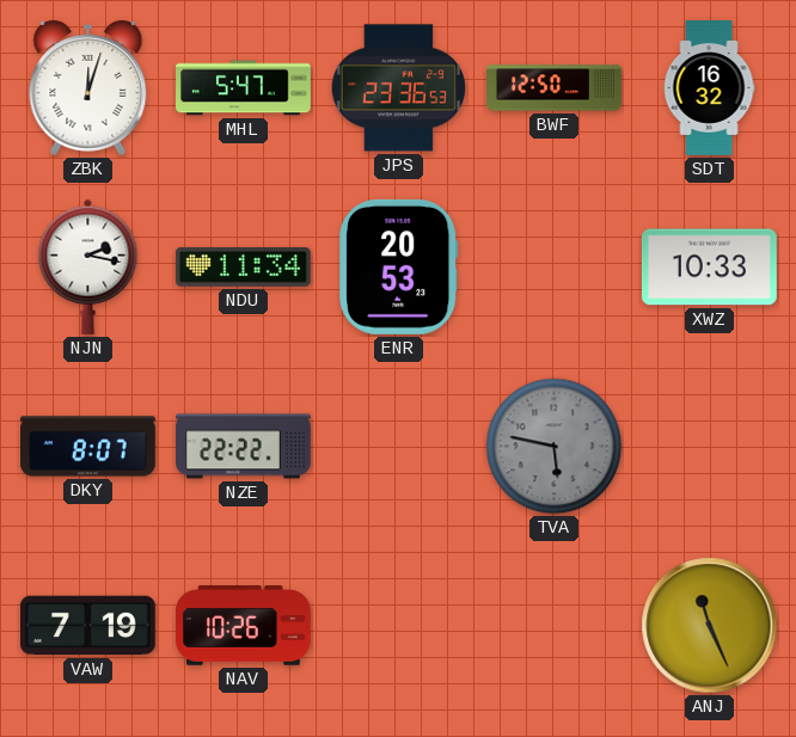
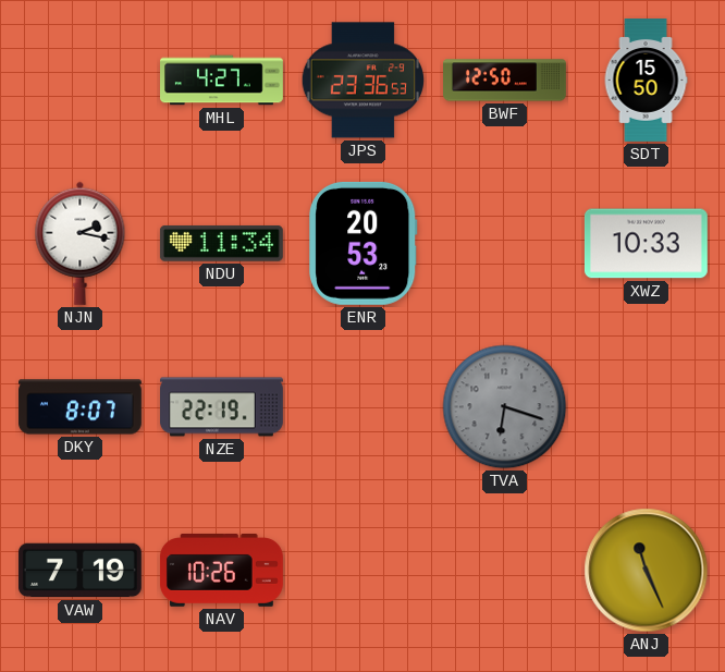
ZBK: 12:03 -> none
MHL: 5:47 -> 4:27
SDT: 16:32 -> 15:50
NZE: 22:22 -> 22:19
TVA: 5:47 -> 6:18
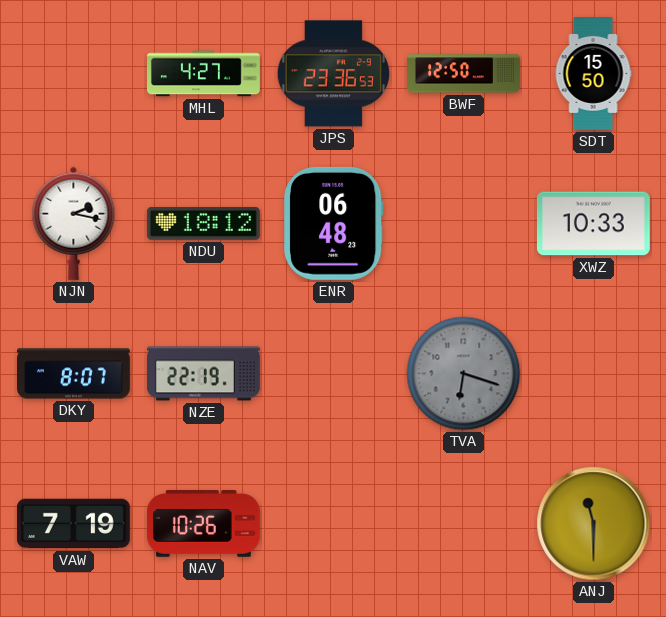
NDU: 11:34 -> 18:12
ENR: 20:53 -> 06:48
ANJ: 11:26 -> 11:30
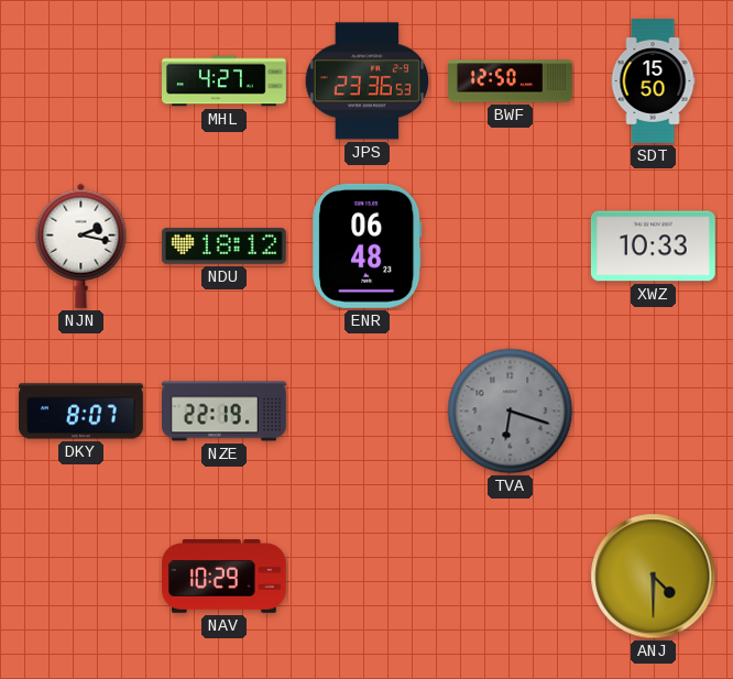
VAW: 7:19 -> none
NAV: 10:26 -> 10:29
ANJ: 11:30 -> 4:30
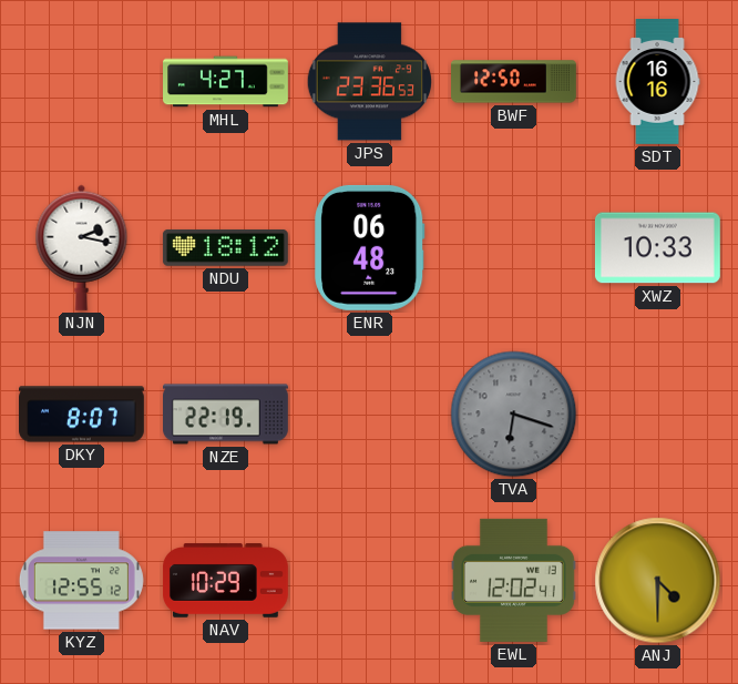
SDT: 15:50 -> 16:16
KYZ: none -> 12:55
EWL: none -> 12:02
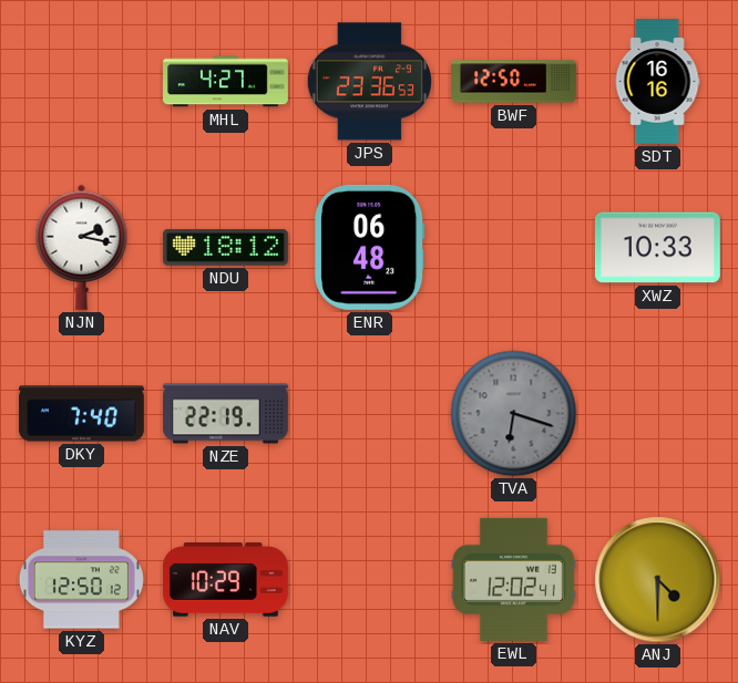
DKY: 8:07 -> 7:40
KYZ: 12:55 -> 12:50
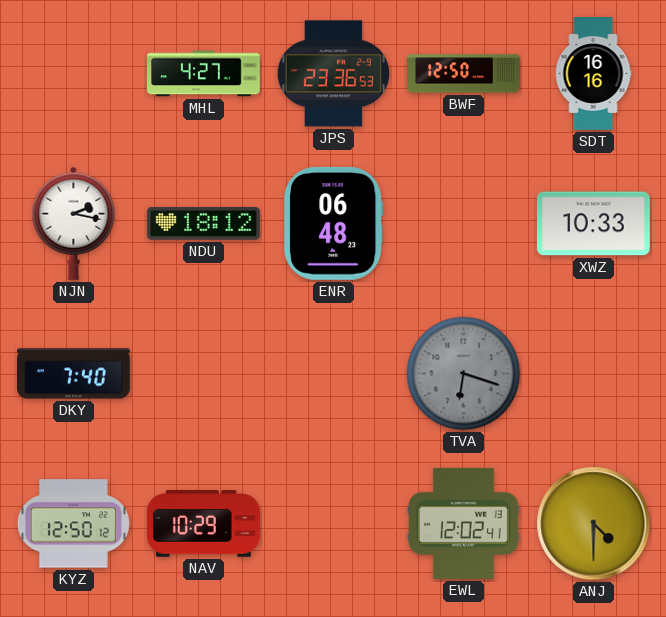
NZE: 22:19 -> none
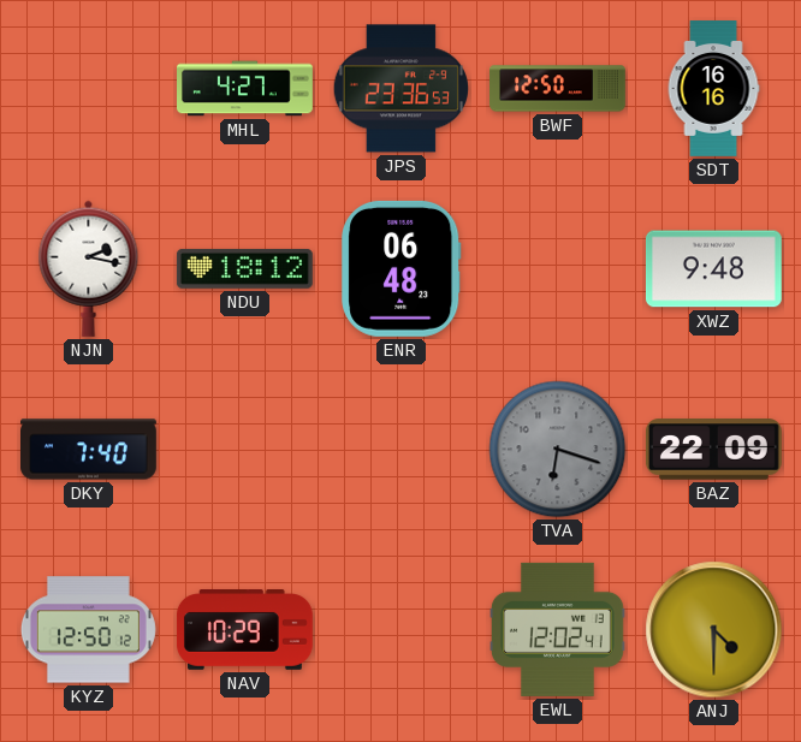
XWZ: 10:33 -> 9:48
BAZ: none -> 22:09
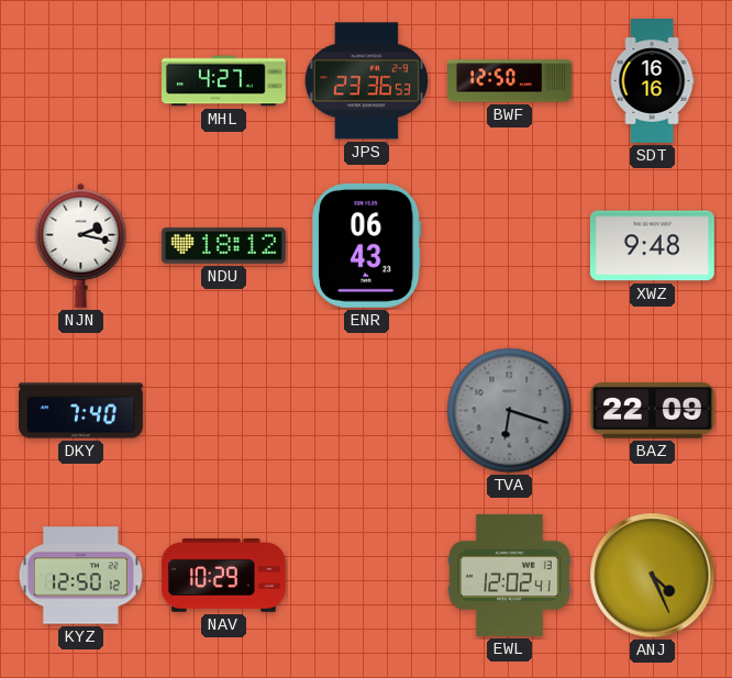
ENR: 06:48 -> 06:43
ANJ: 4:30 -> 4:26
